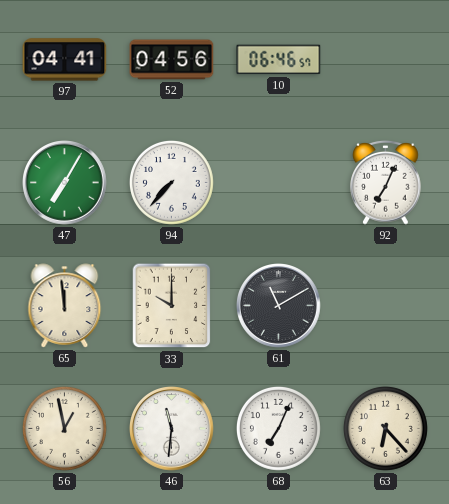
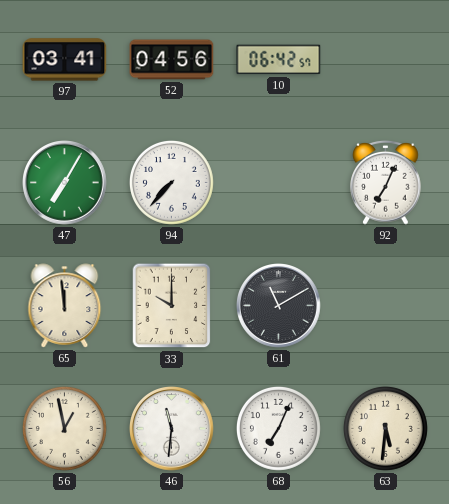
97: 04:41 -> 03:41
10: 06:46 -> 06:42
63: 6:23 -> 5:31
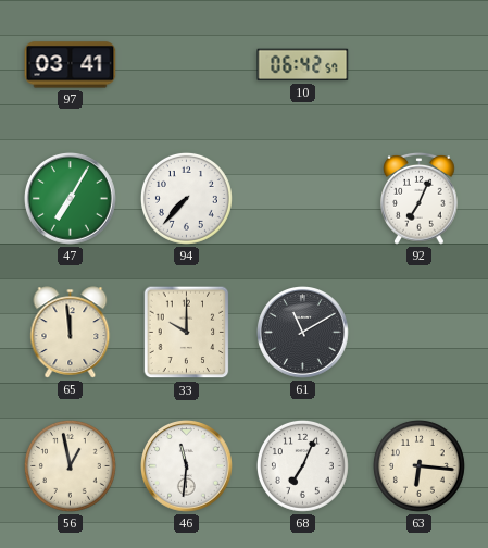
52: 04:56 -> none
63: 5:31 -> 6:16
